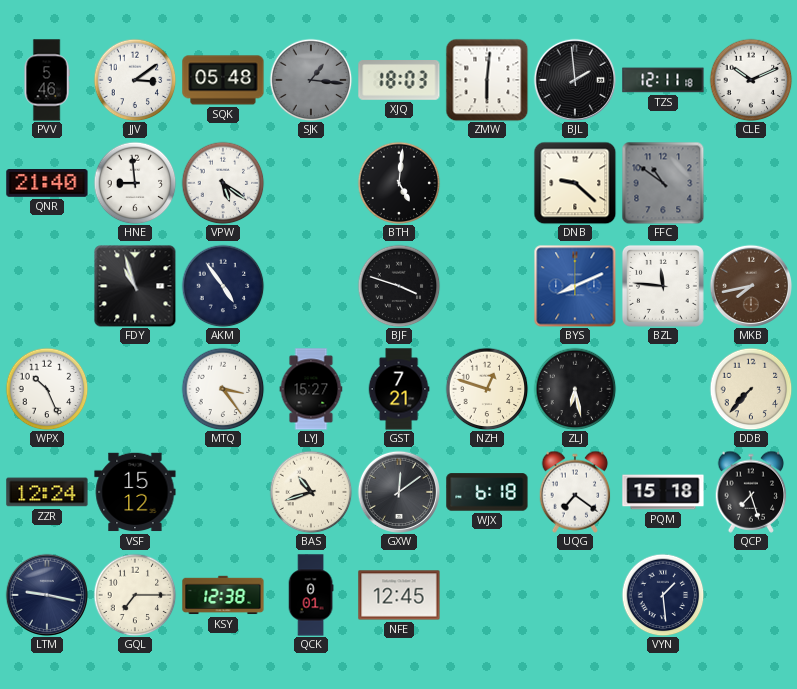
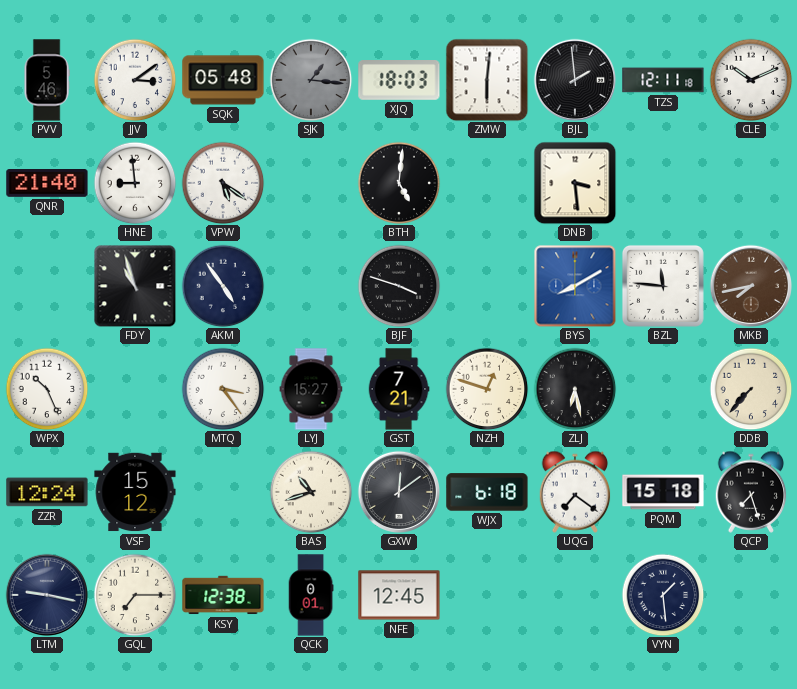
DNB: 9:22 -> 3:29
FFC: 10:51 -> none
BYS: 8:11 -> 8:10
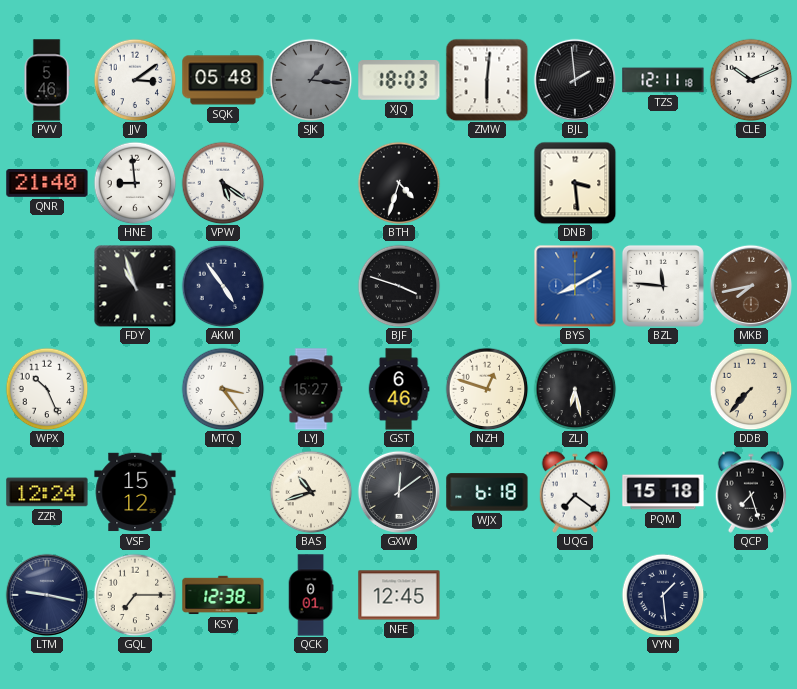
BTH: 5:01 -> 4:33
GST: 7:21 -> 6:46
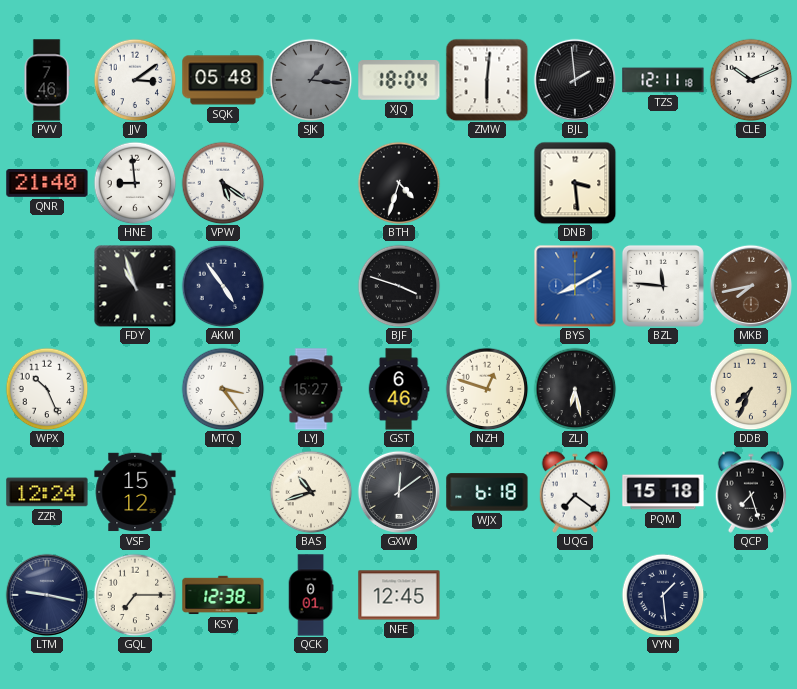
PVV: 5:46 -> 7:46
XJQ: 18:03 -> 18:04
DDB: 7:37 -> 7:34
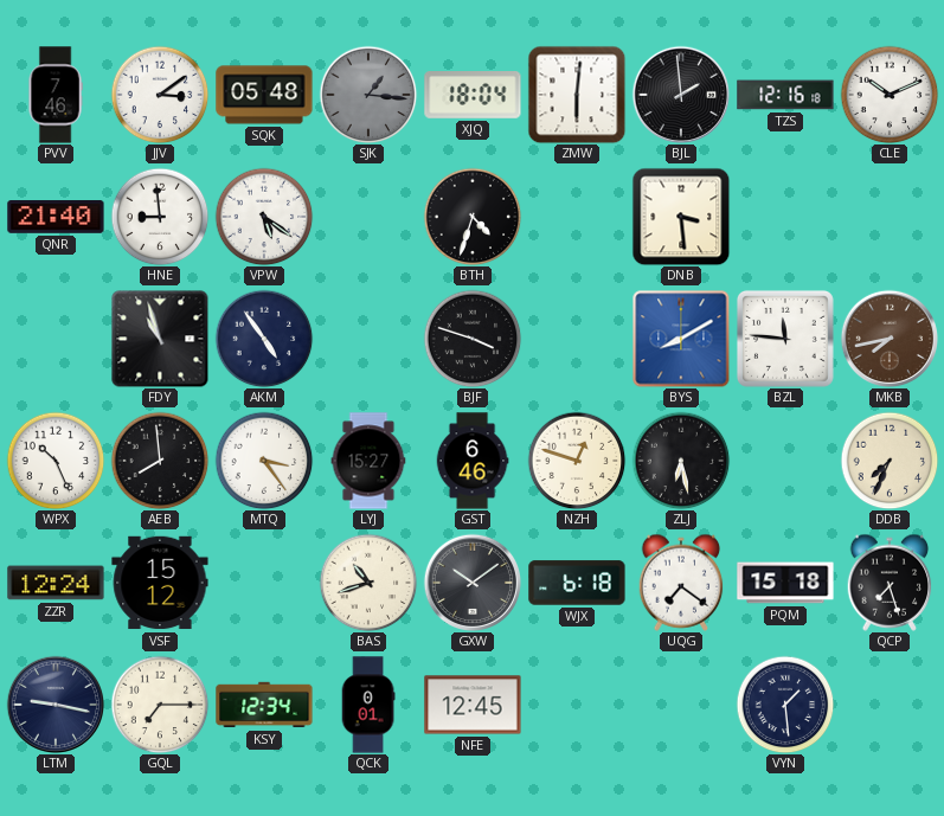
TZS: 12:11 -> 12:16
AEB: none -> 7:59
GXW: 12:09 -> 10:09
KSY: 12:38 -> 12:34
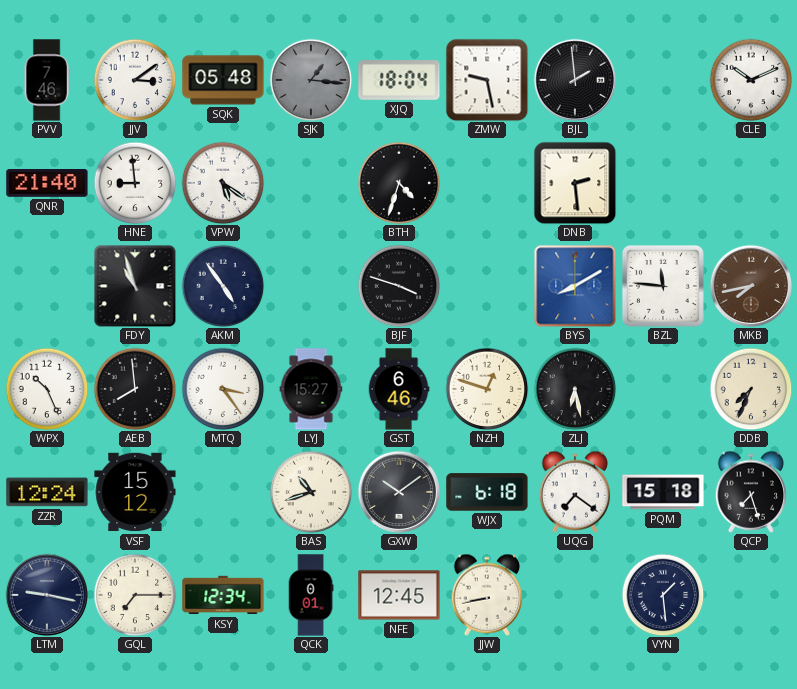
ZMW: 6:01 -> 9:28
TZS: 12:16 -> none
DNB: 3:29 -> 2:29
JJW: none -> 8:43
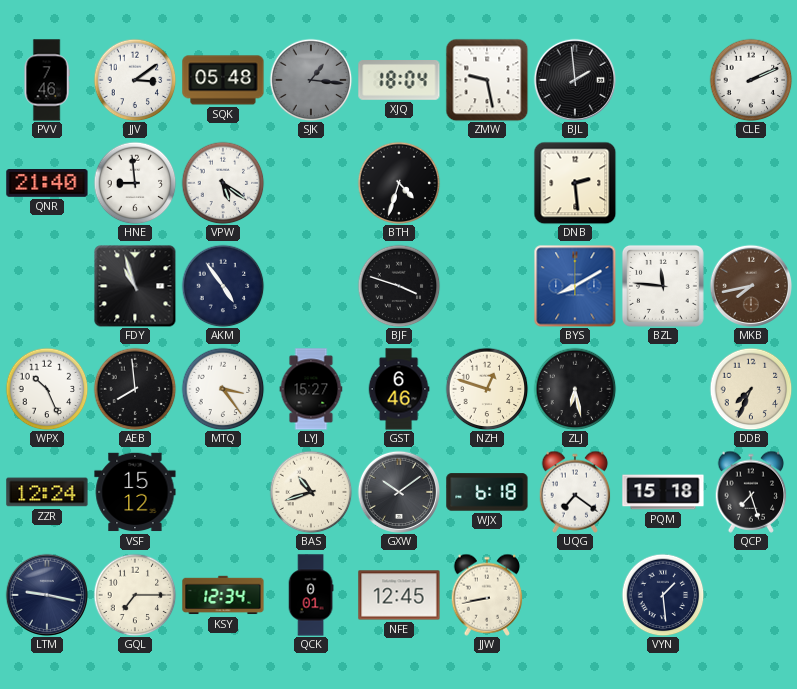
CLE: 10:11 -> 2:11
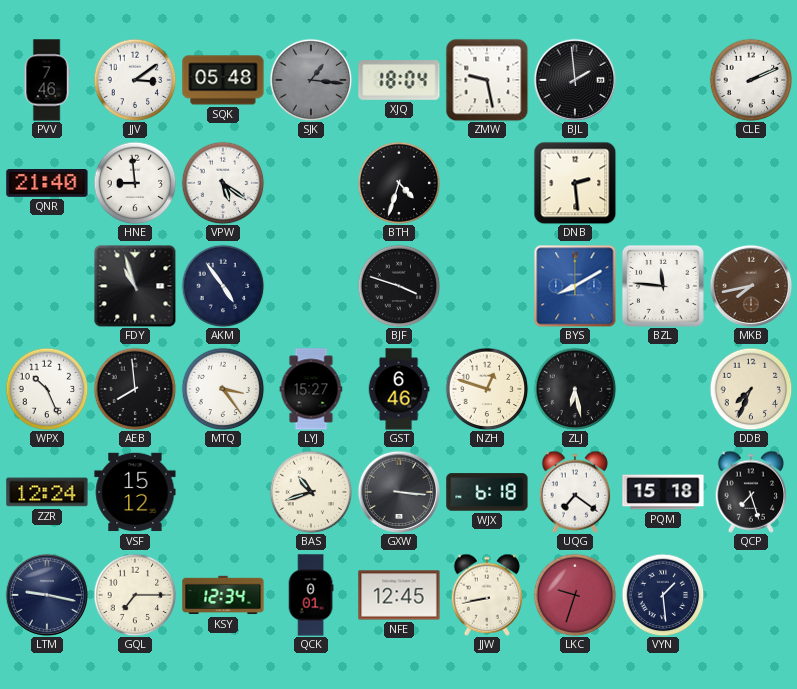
GXW: 10:09 -> 3:16
LKC: none -> 9:33
